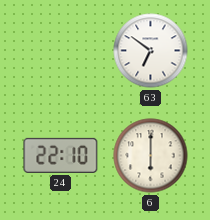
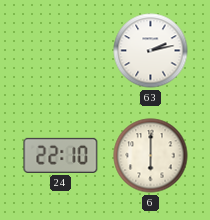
63: 6:51 -> 2:13
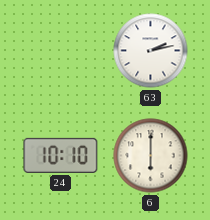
24: 22:10 -> 10:10
